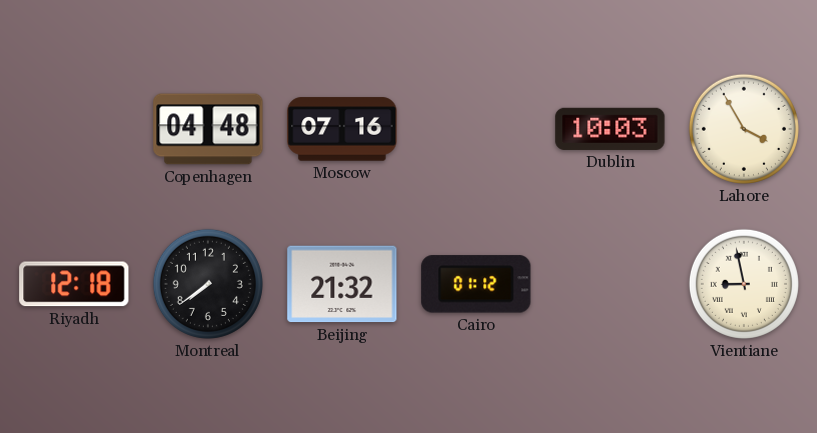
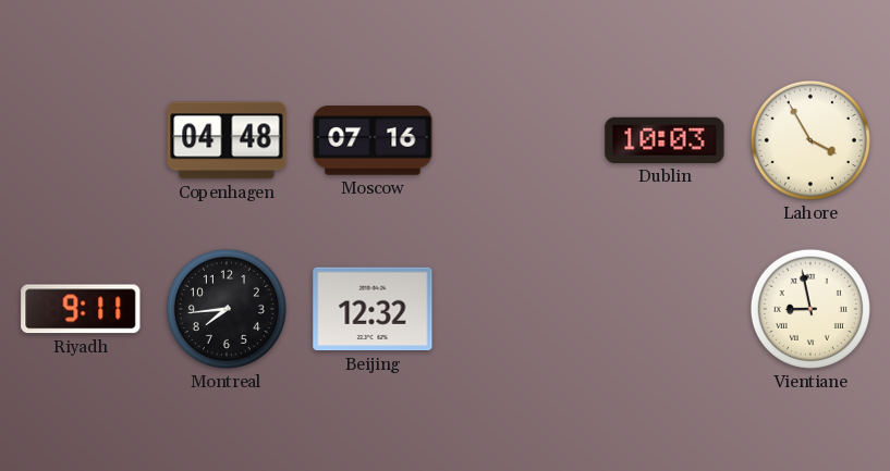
Riyadh: 12:18 -> 9:11
Montreal: 7:39 -> 7:44
Beijing: 21:32 -> 12:32
Cairo: 01:12 -> none
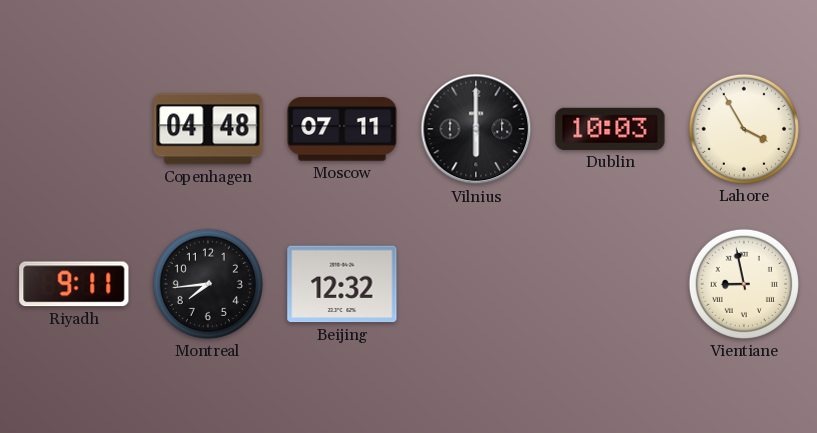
Moscow: 07:16 -> 07:11
Vilnius: none -> 6:00
